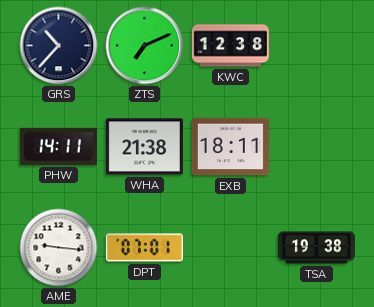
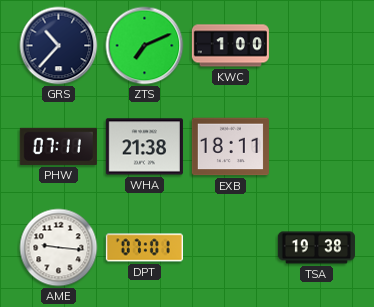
KWC: 12:38 -> 1:00
PHW: 14:11 -> 07:11
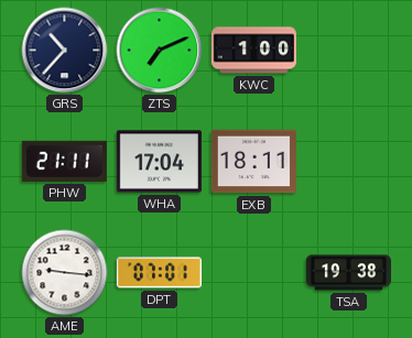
PHW: 07:11 -> 21:11
WHA: 21:38 -> 17:04
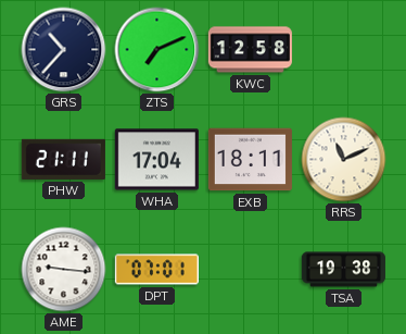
KWC: 1:00 -> 12:58
RRS: none -> 11:11
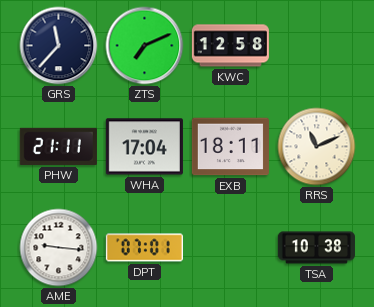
GRS: 10:37 -> 11:37
TSA: 19:38 -> 10:38
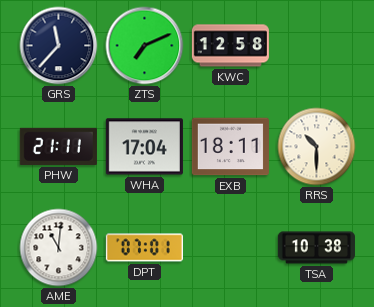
RRS: 11:11 -> 10:30
AME: 9:16 -> 11:01
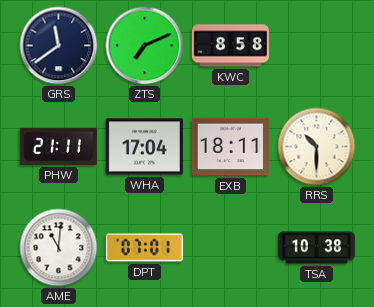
GRS: 11:37 -> 11:39
KWC: 12:58 -> 8:58
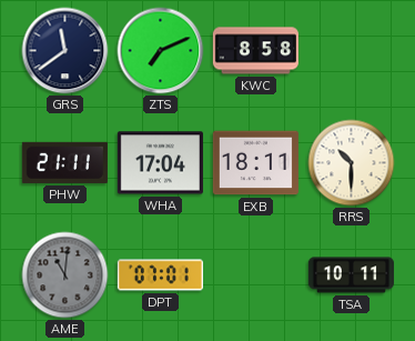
AME dial: white -> grey
TSA: 10:38 -> 10:11
